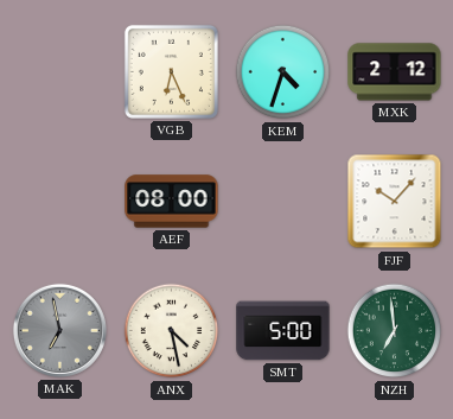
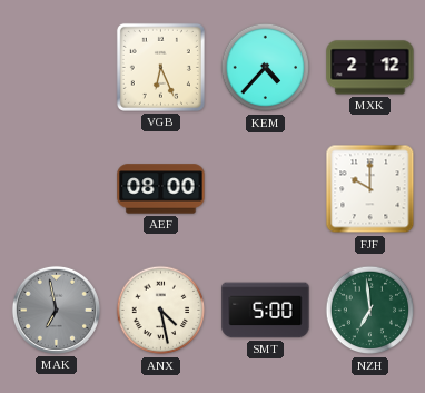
KEM: 4:33 -> 4:37
FJF: 10:07 -> 10:00
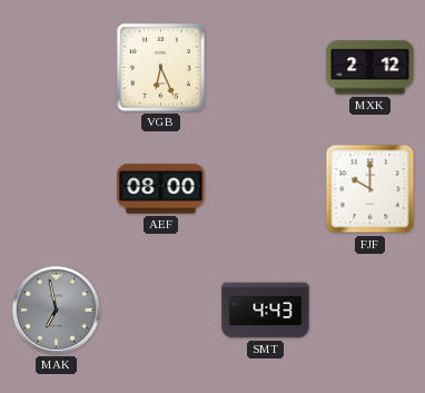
KEM: 4:37 -> none
ANX: 4:28 -> none
SMT: 5:00 -> 4:43
NZH: 6:59 -> none
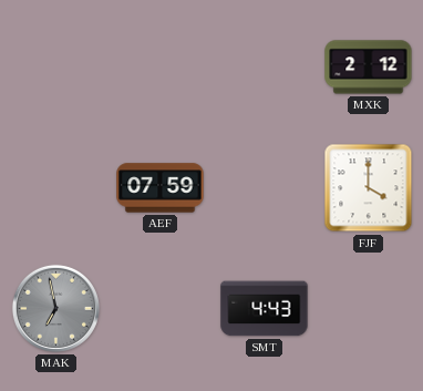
VGB: 6:26 -> none
AEF: 08:00 -> 07:59
FJF: 10:00 -> 4:00
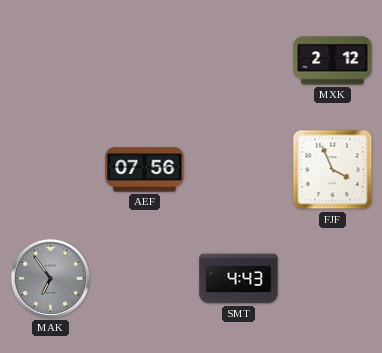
AEF: 07:59 -> 07:56
FJF: 4:00 -> 3:56
MAK: 6:58 -> 6:54
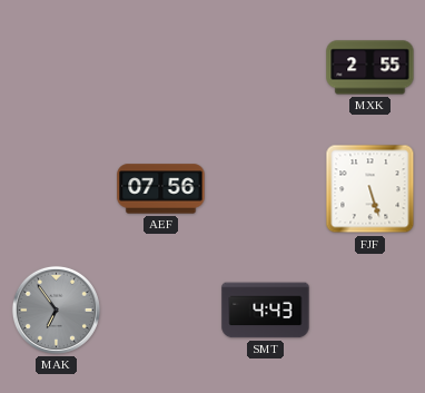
MXK: 2:12 -> 2:55
FJF: 3:56 -> 5:27
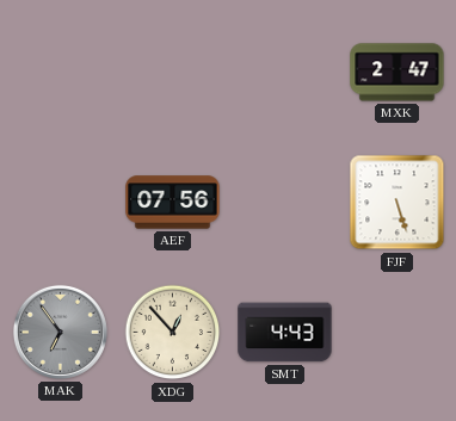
MXK: 2:55 -> 2:47
XDG: none -> 12:53
